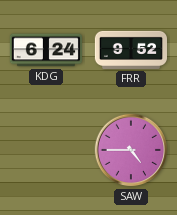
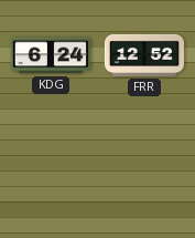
FRR: 9:52 -> 12:52
SAW: 4:45 -> none
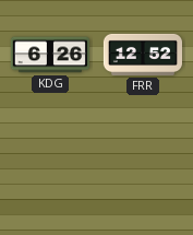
KDG: 6:24 -> 6:26
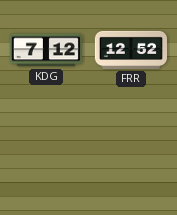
KDG: 6:26 -> 7:12
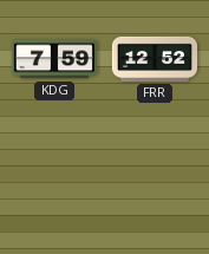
KDG: 7:12 -> 7:59
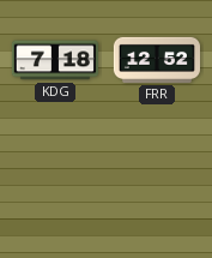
KDG: 7:59 -> 7:18
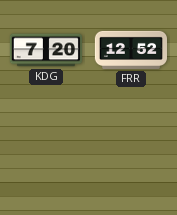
KDG: 7:18 -> 7:20
